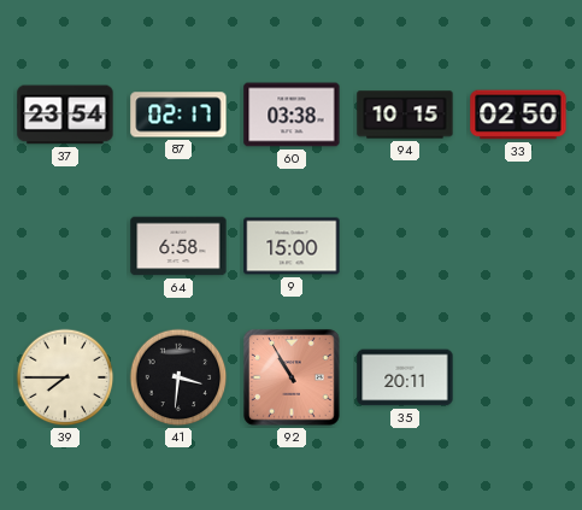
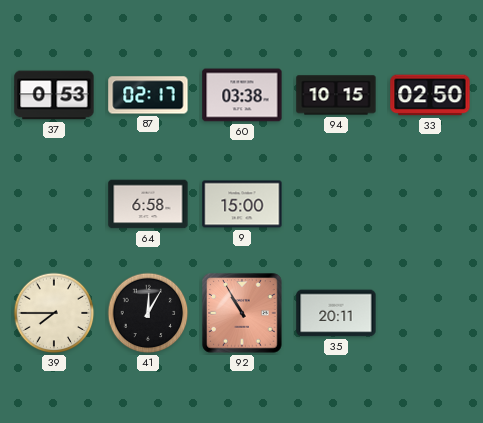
37: 23:54 -> 0:53
41: 3:31 -> 12:05
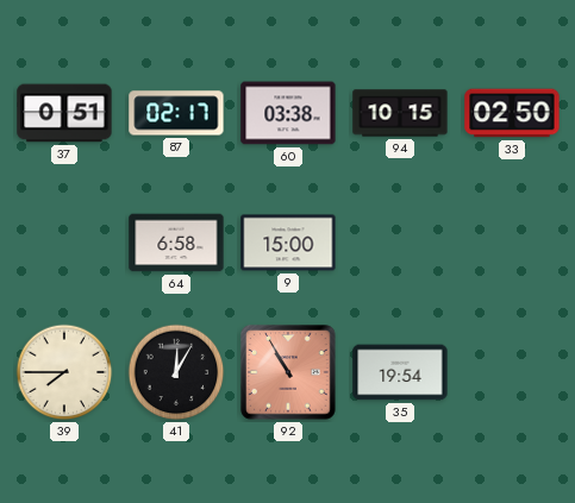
37: 0:53 -> 0:51
35: 20:11 -> 19:54
